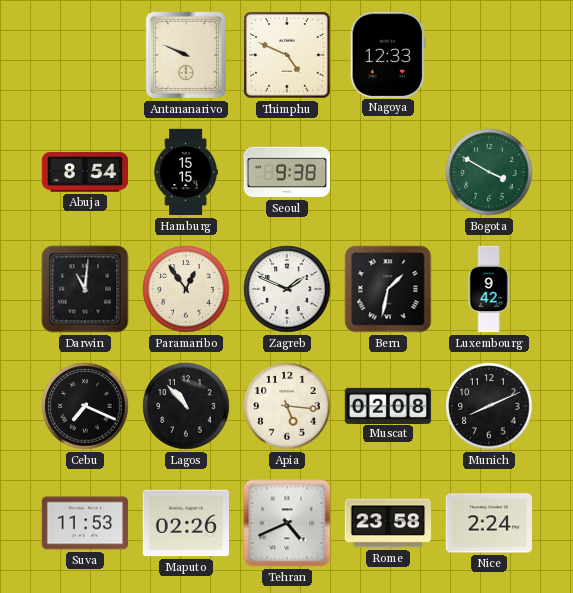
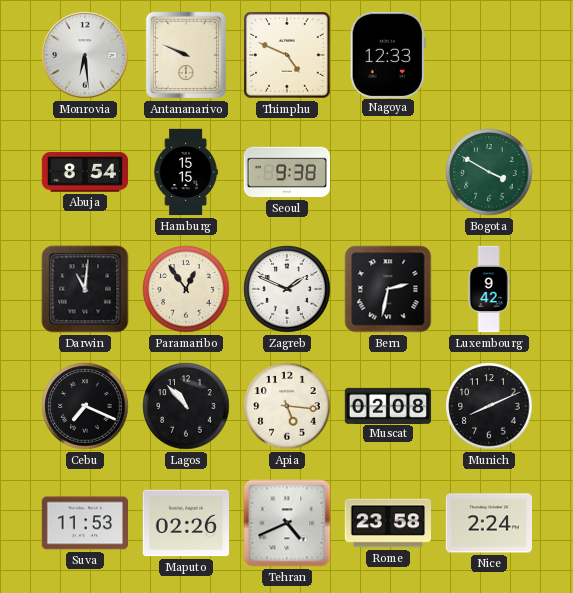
Monrovia: none -> 6:29
Bern: 1:32 -> 2:32
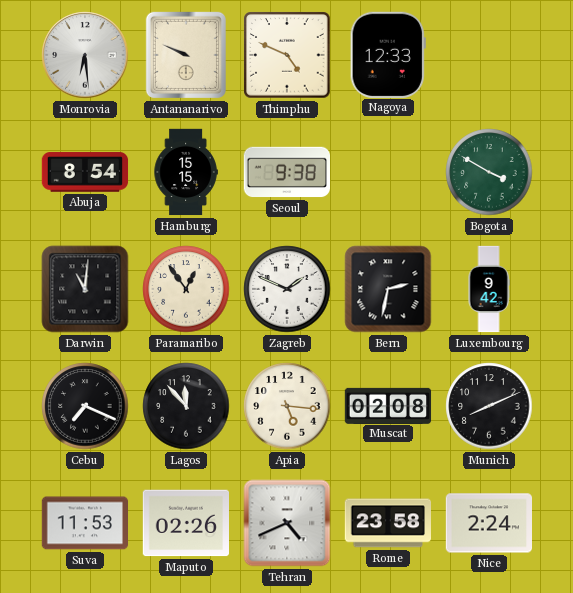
Lagos: 10:53 -> 11:53
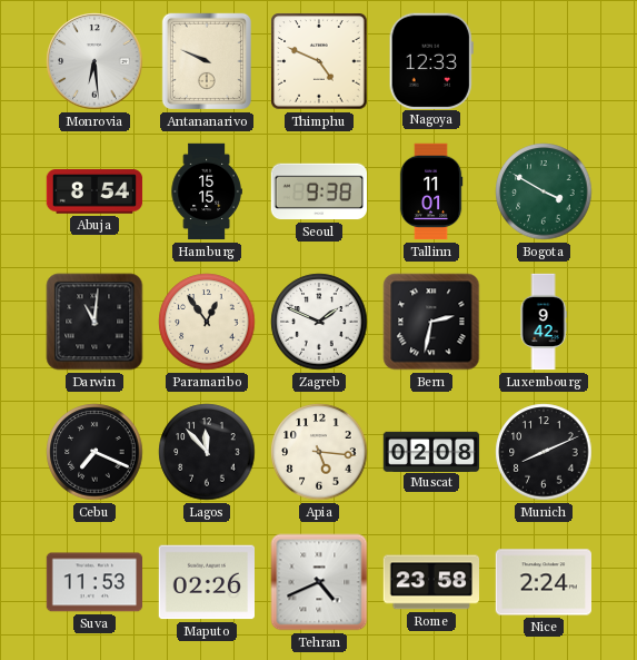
Tallinn: none -> 11:01
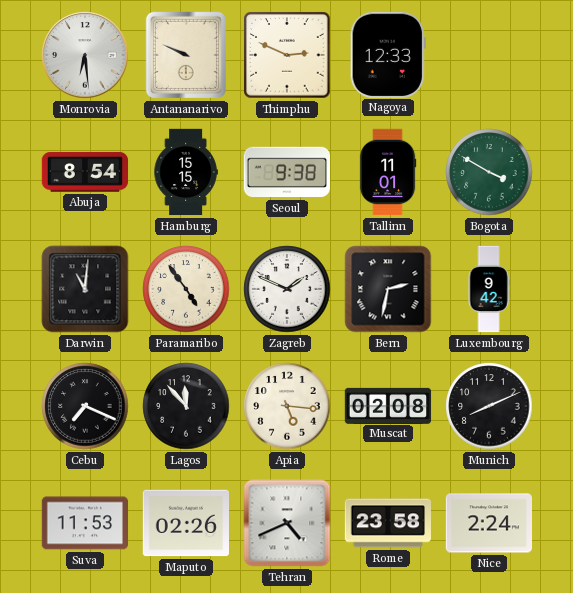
Thimphu: 4:49 -> 2:49
Paramaribo: 12:54 -> 4:54
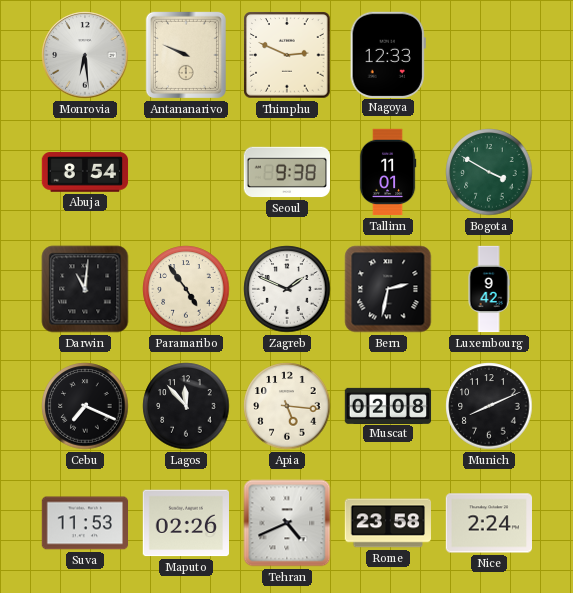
Hamburg: 15:15 -> none
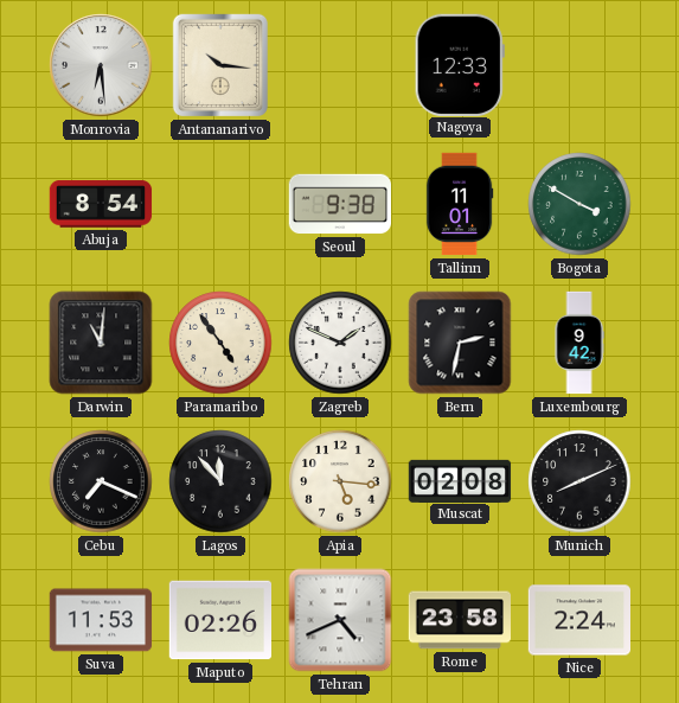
Antananarivo: 9:49 -> 10:16
Thimphu: 2:49 -> none
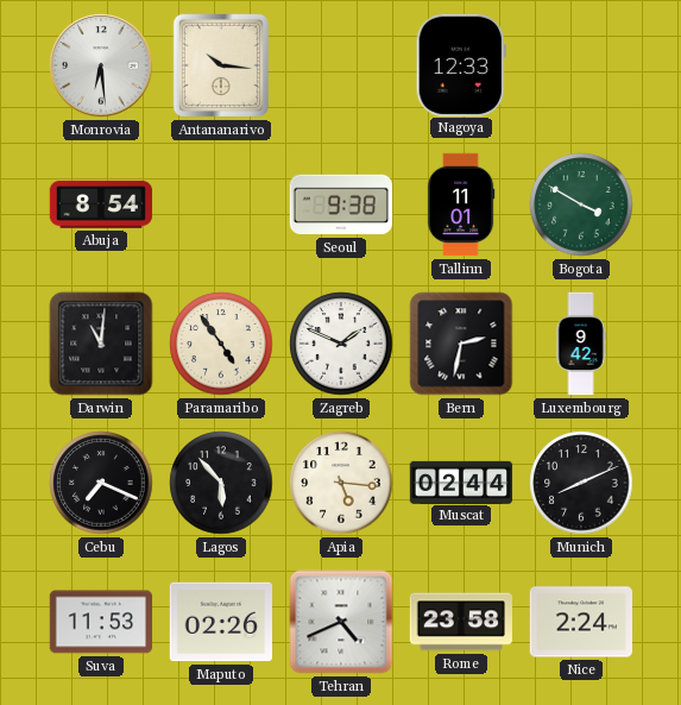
Lagos: 11:53 -> 5:53
Muscat: 02:08 -> 02:44
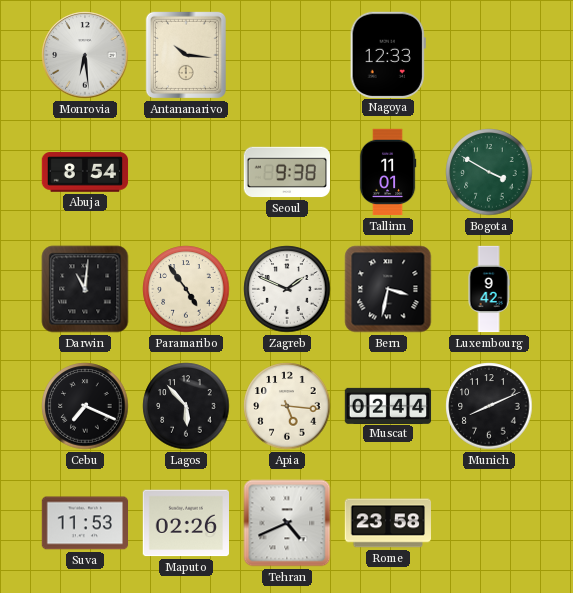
Bern: 2:32 -> 3:32
Nice: 2:24 -> none
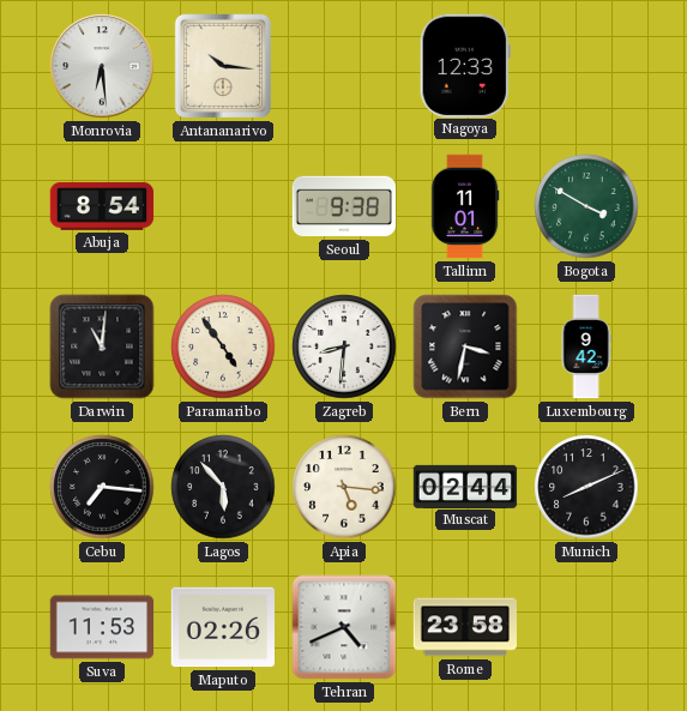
Zagreb: 1:49 -> 8:31
Cebu: 7:19 -> 7:16
